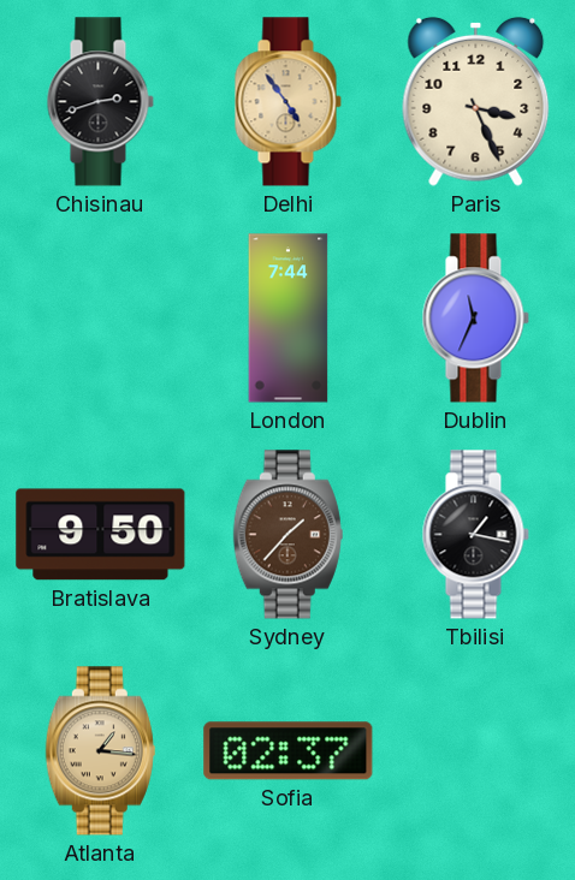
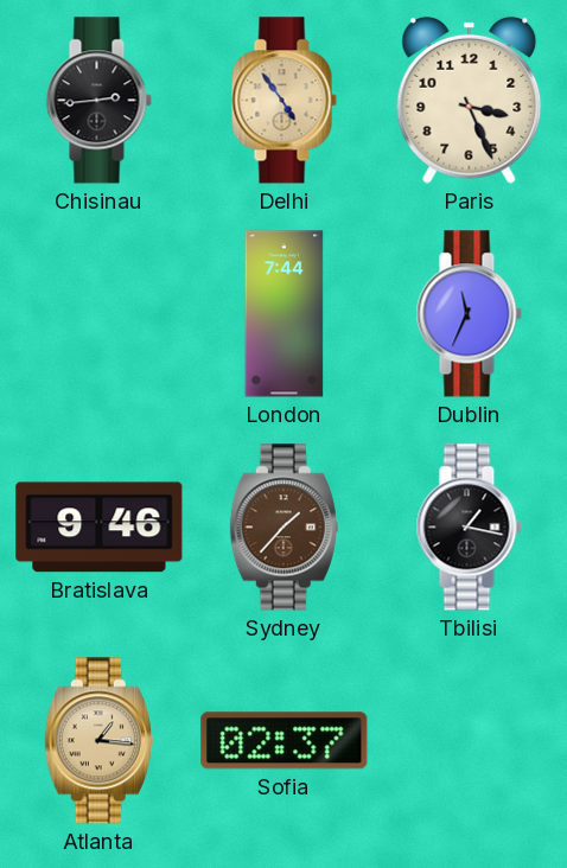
Chisinau: 2:42 -> 2:44
Bratislava: 9:50 -> 9:46
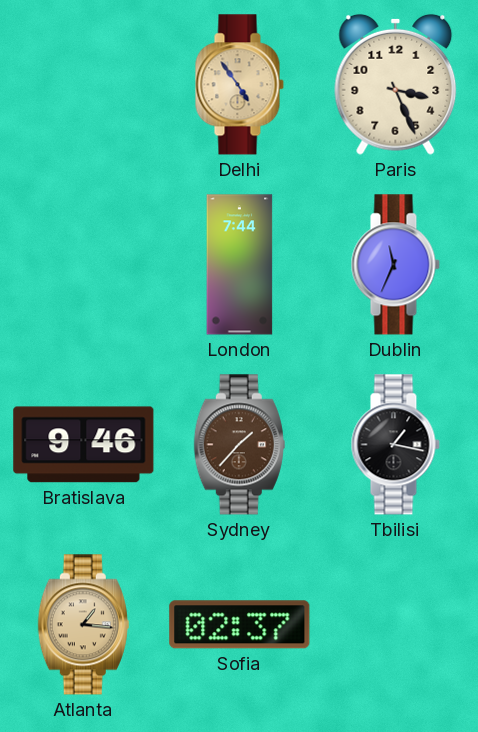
Chisinau: 2:44 -> none
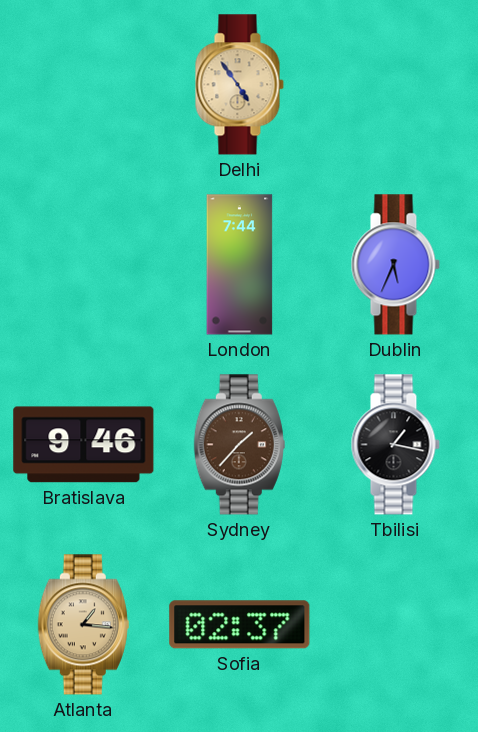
Paris: 3:26 -> none
Dublin: 11:34 -> 5:34
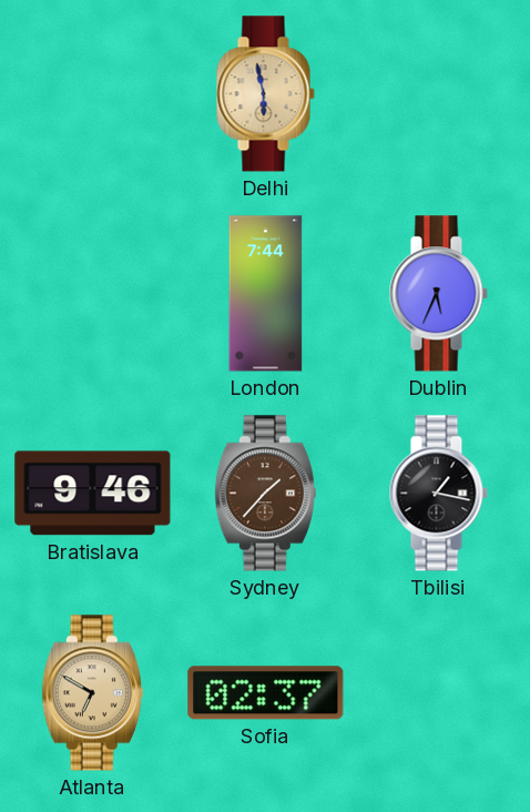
Delhi: 4:54 -> 5:58
Atlanta: 1:16 -> 6:50
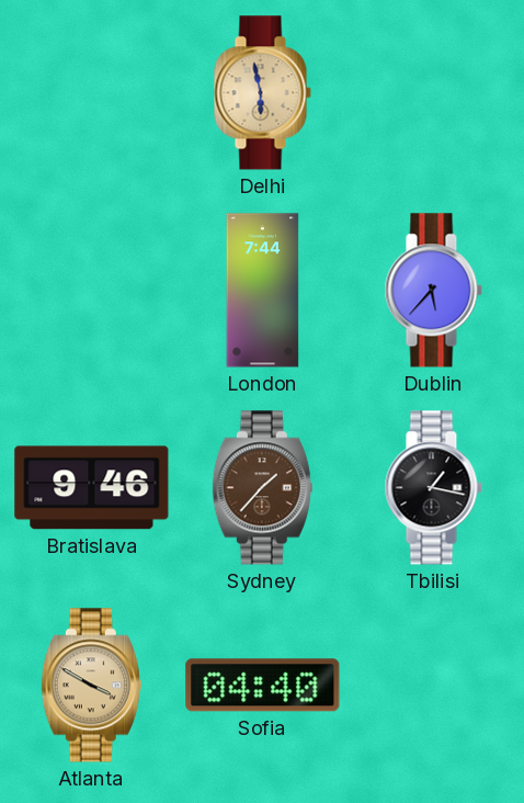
Dublin: 5:34 -> 5:37
Atlanta: 6:50 -> 3:50
Sofia: 02:37 -> 04:40
